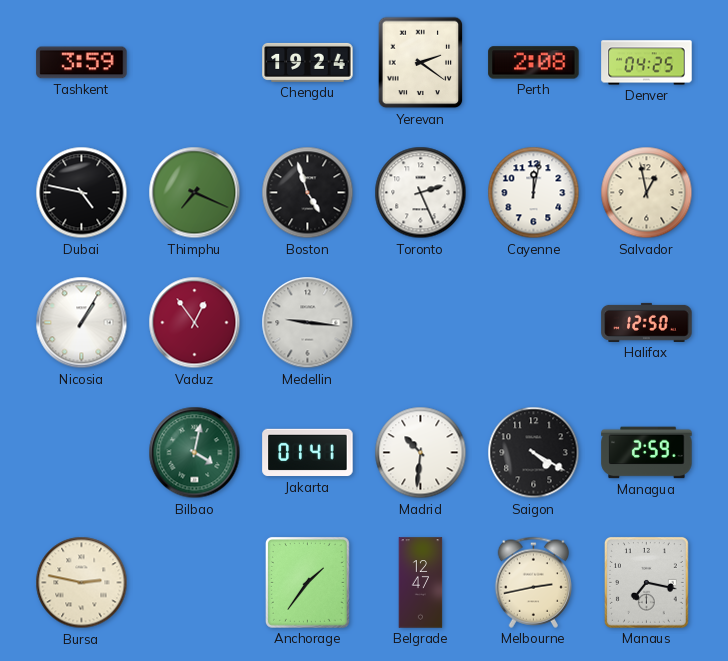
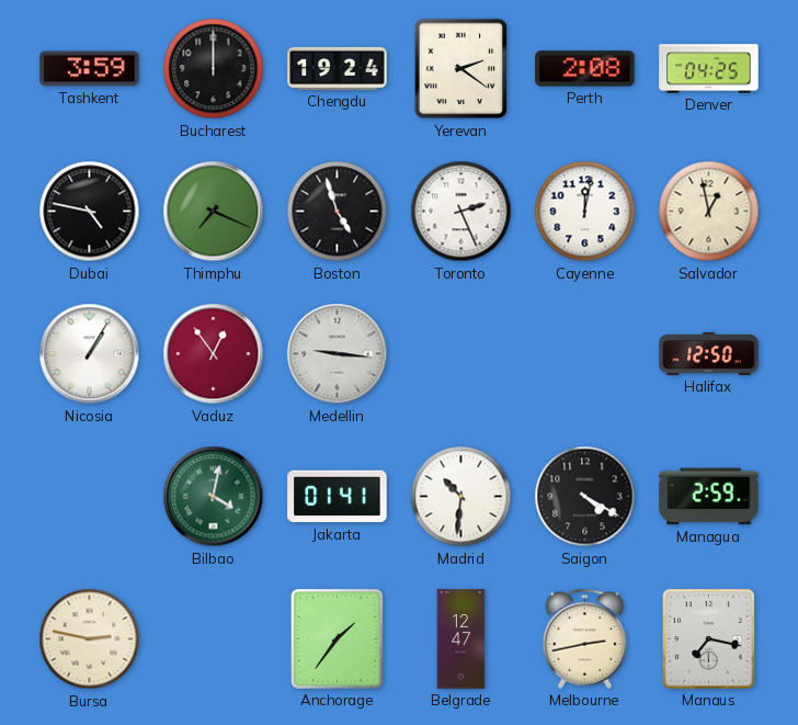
Bucharest: none -> 12:00
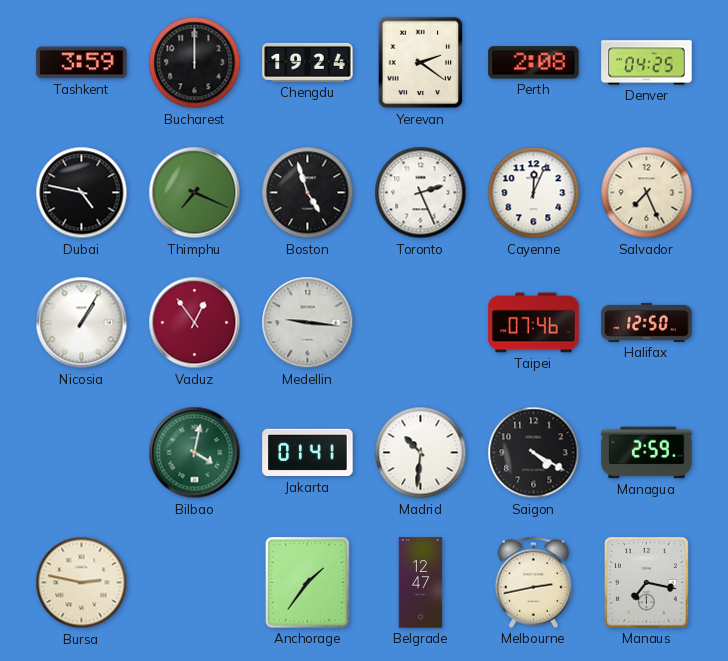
Cayenne: 12:02 -> 12:04
Salvador: 12:58 -> 7:26
Taipei: none -> 07:46
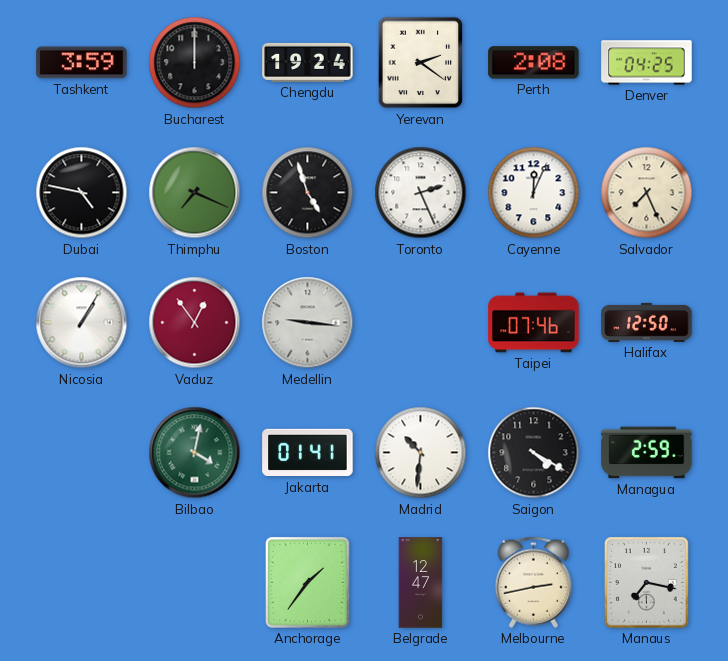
Bursa: 2:47 -> none
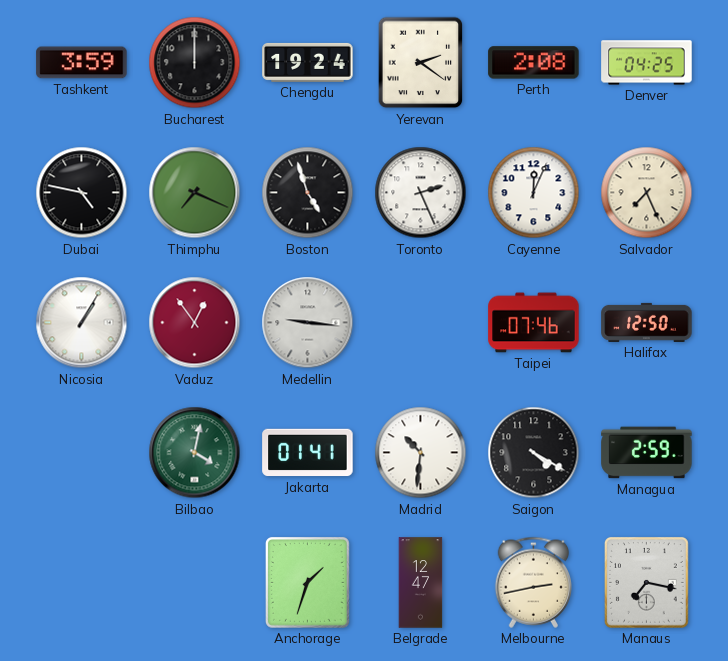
Anchorage: 1:36 -> 1:33
